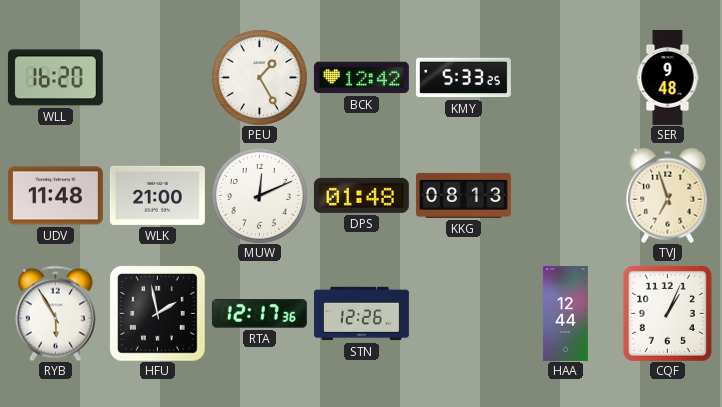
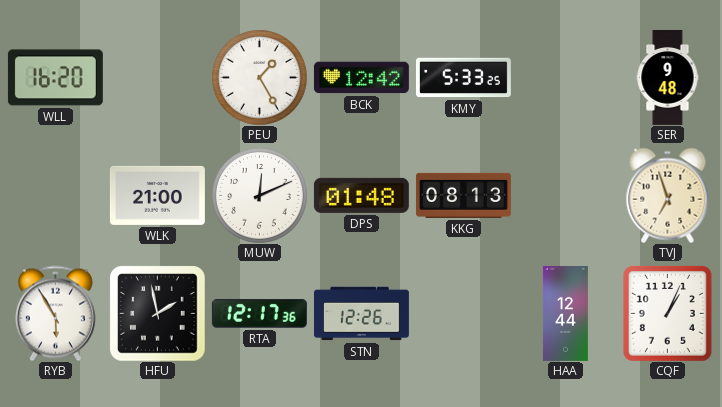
UDV: 11:48 -> none
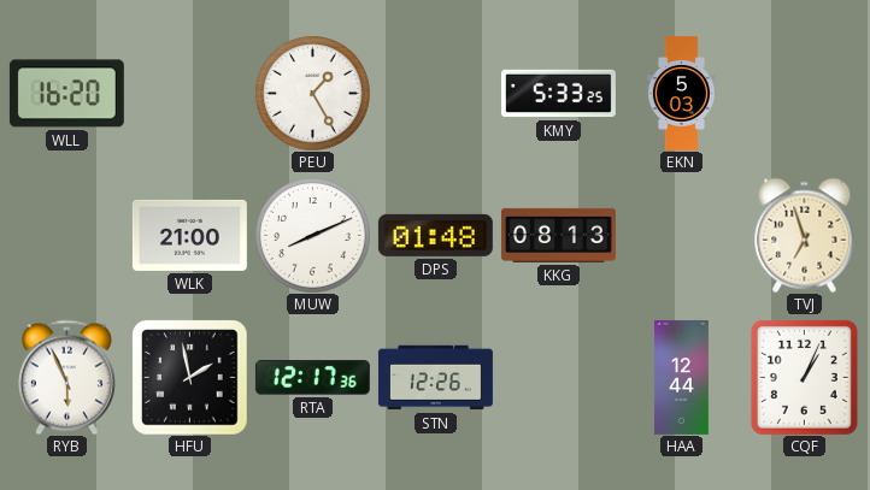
BCK: 12:42 -> none
EKN: none -> 5:03
SER: 9:48 -> none
MUW: 12:11 -> 8:11
RYB: 5:55 -> 5:56
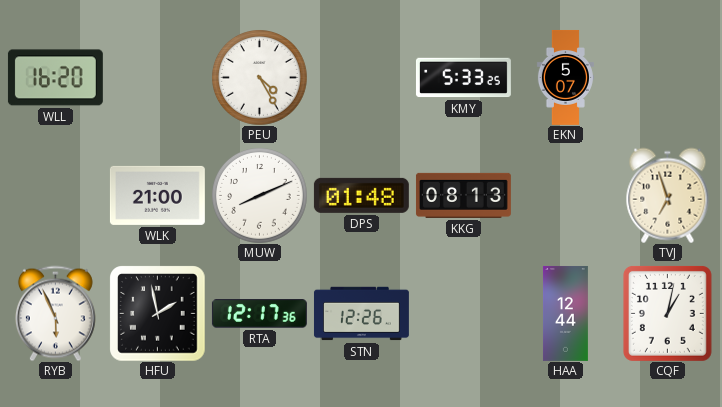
PEU: 1:25 -> 4:25
EKN: 5:03 -> 5:07
CQF: 1:04 -> 1:02
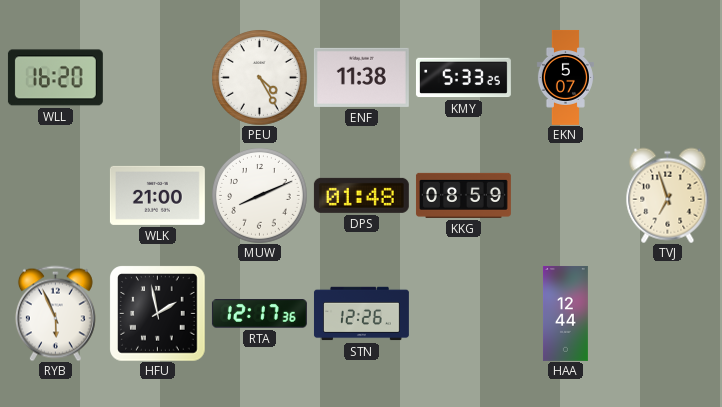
ENF: none -> 11:38
KKG: 08:13 -> 08:59
CQF: 1:02 -> none
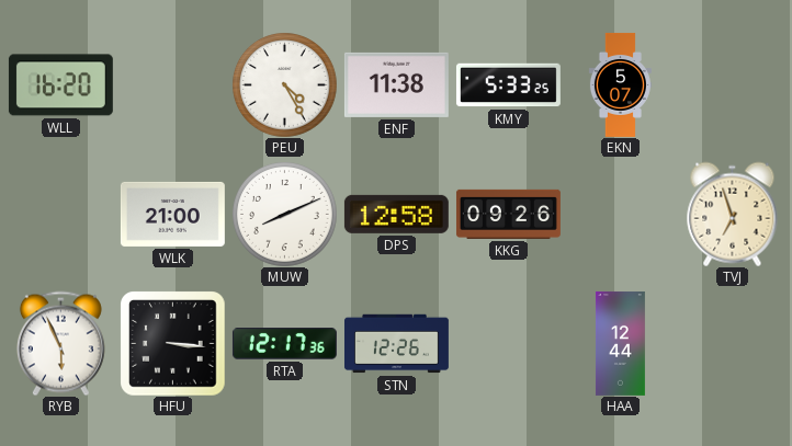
DPS: 01:48 -> 12:58
KKG: 08:59 -> 09:26
HFU: 1:58 -> 3:16
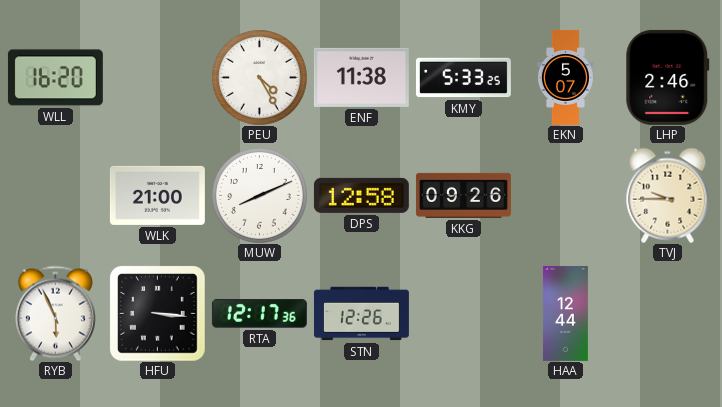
LHP: none -> 2:46
TVJ: 6:57 -> 9:45
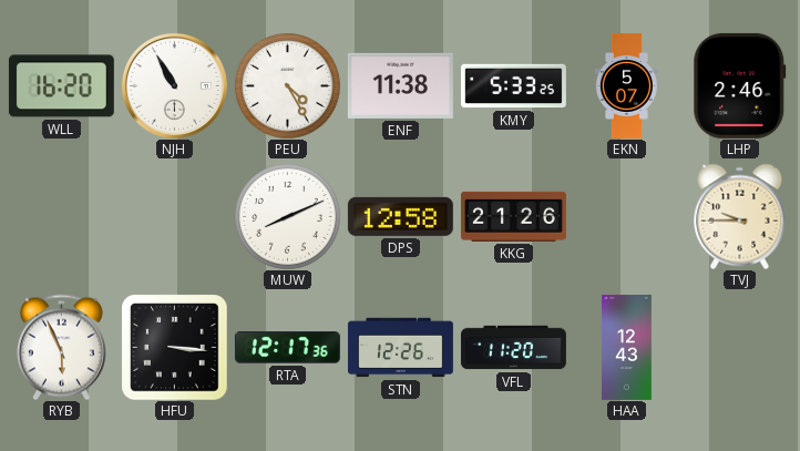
NJH: none -> 10:55
WLK: 21:00 -> none
KKG: 09:26 -> 21:26
VFL: none -> 11:20
HAA: 12:44 -> 12:43
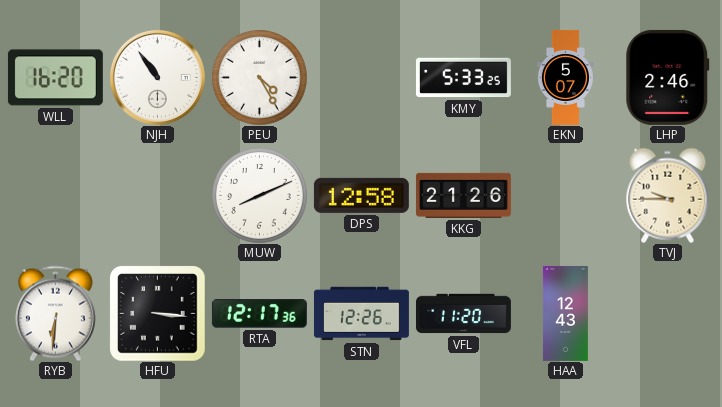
NJH: 10:55 -> 10:54
ENF: 11:38 -> none
RYB: 5:56 -> 6:31
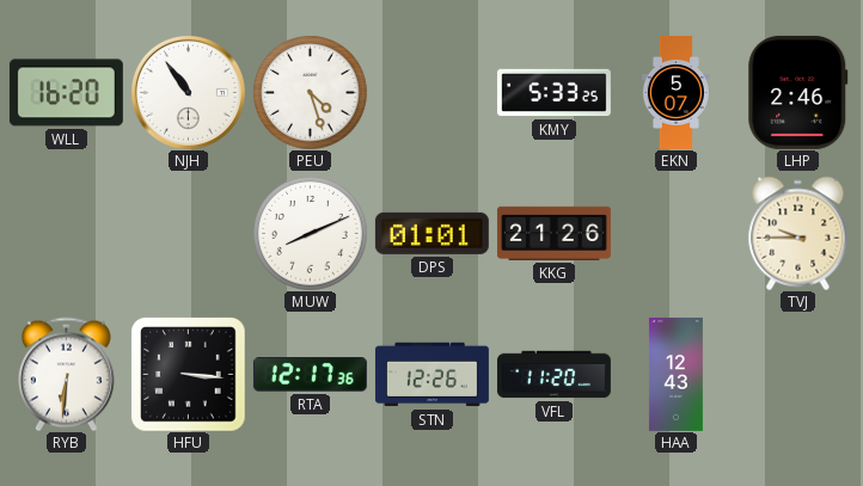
PEU: 4:25 -> 4:27
DPS: 12:58 -> 01:01
